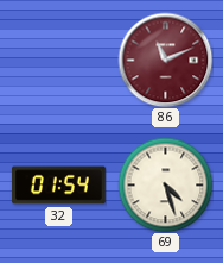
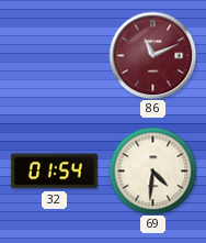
69: 4:27 -> 4:31
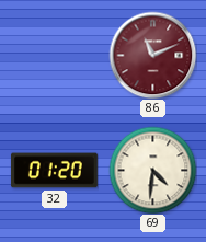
32: 01:54 -> 01:20
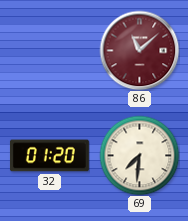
86: 11:11 -> 11:08
69: 4:31 -> 7:31
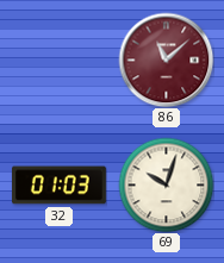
32: 01:20 -> 01:03
69: 7:31 -> 10:03
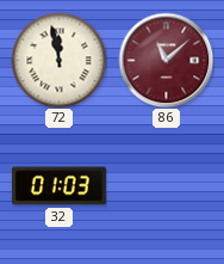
72: none -> 11:58
69: 10:03 -> none
